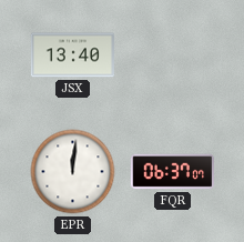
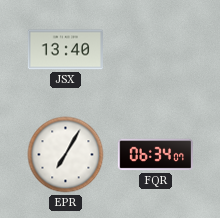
EPR: 12:01 -> 7:05
FQR: 06:37 -> 06:34
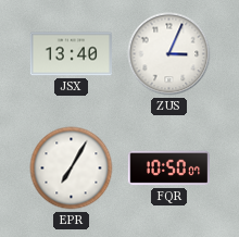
ZUS: none -> 3:04
FQR: 06:34 -> 10:50
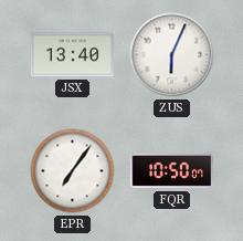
ZUS: 3:04 -> 6:04
EPR: 7:05 -> 7:06
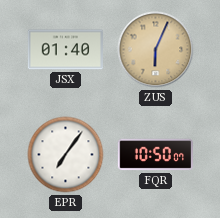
JSX: 13:40 -> 01:40
ZUS dial: white -> champagne
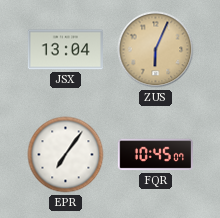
JSX: 01:40 -> 13:04
FQR: 10:50 -> 10:45
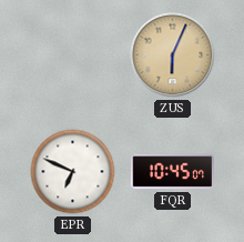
JSX: 13:04 -> none
EPR: 7:06 -> 6:49
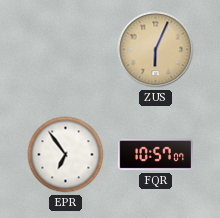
EPR: 6:49 -> 6:54
FQR: 10:45 -> 10:57
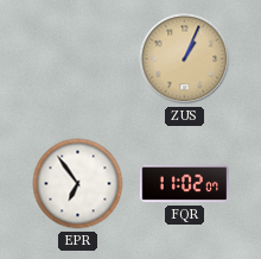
ZUS: 6:04 -> 1:04
FQR: 10:57 -> 11:02
